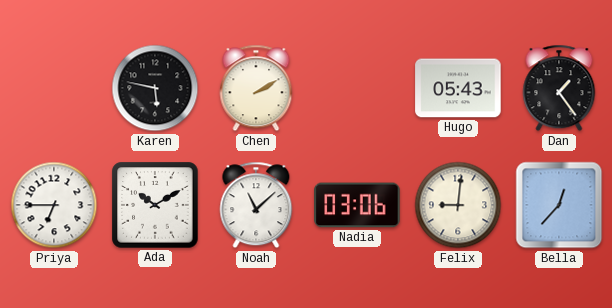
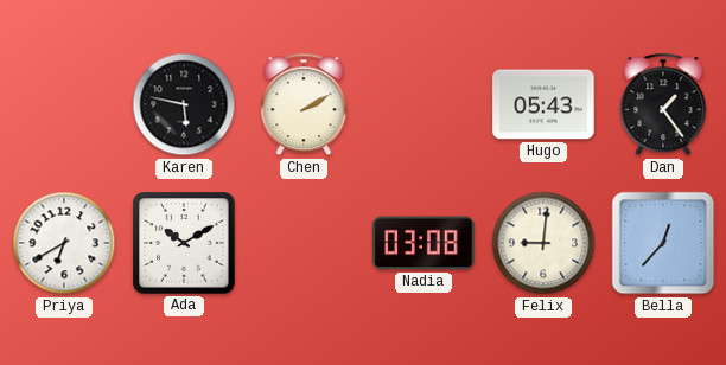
Priya: 6:45 -> 6:40
Noah: 11:08 -> none
Nadia: 03:06 -> 03:08
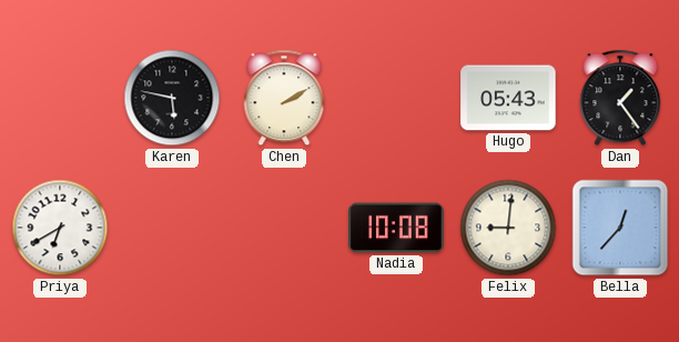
Ada: 10:10 -> none
Nadia: 03:08 -> 10:08
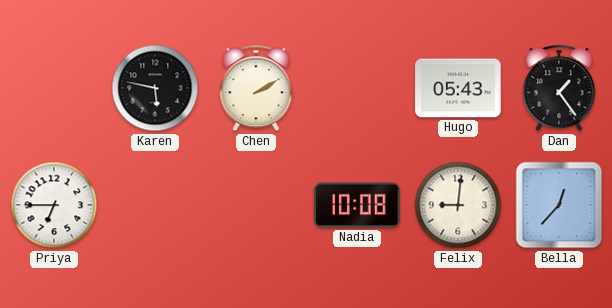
Priya: 6:40 -> 6:45
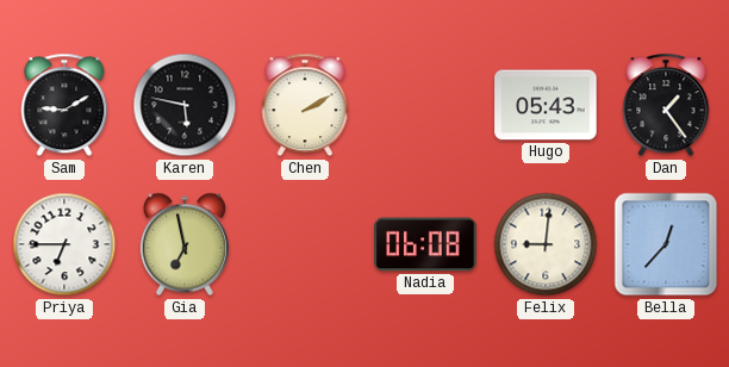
Sam: none -> 9:10
Gia: none -> 6:58
Nadia: 10:08 -> 06:08
